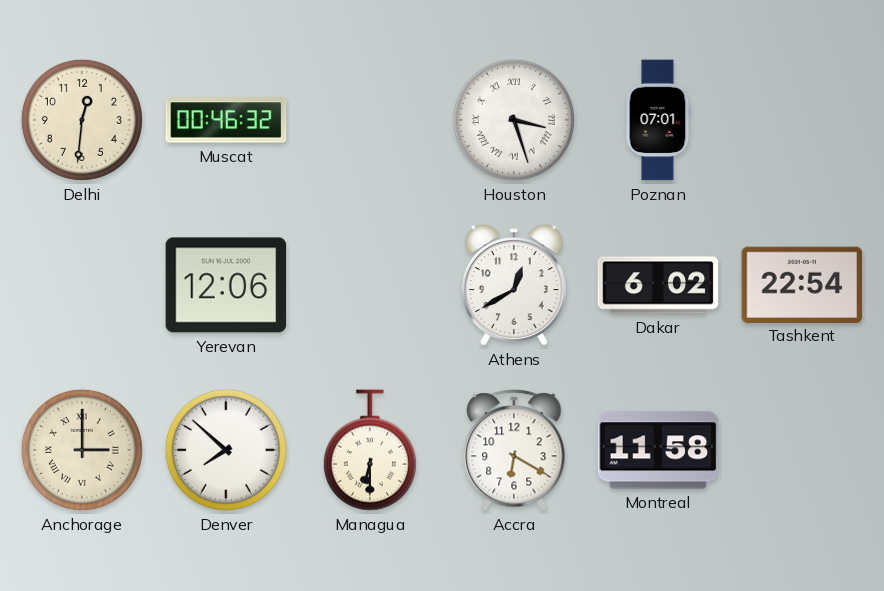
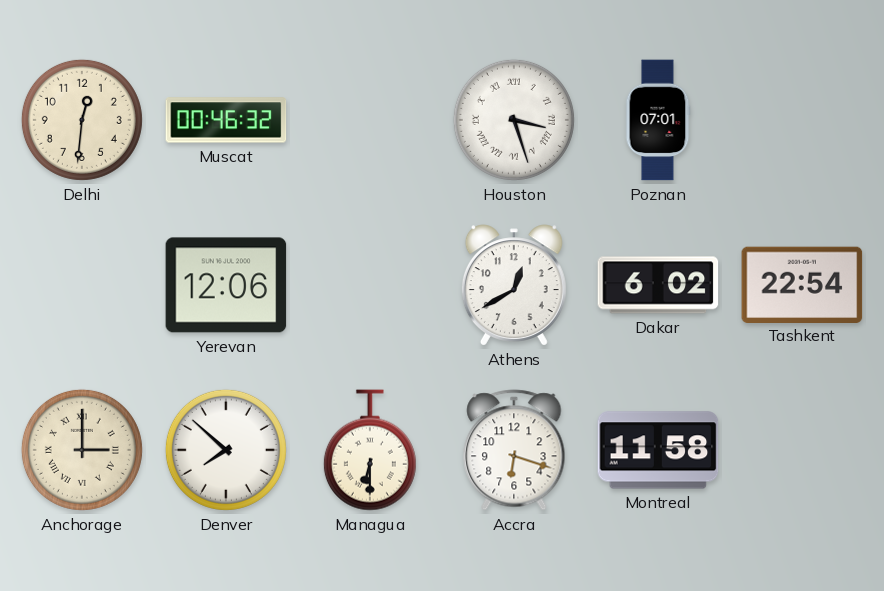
Accra: 6:20 -> 6:18
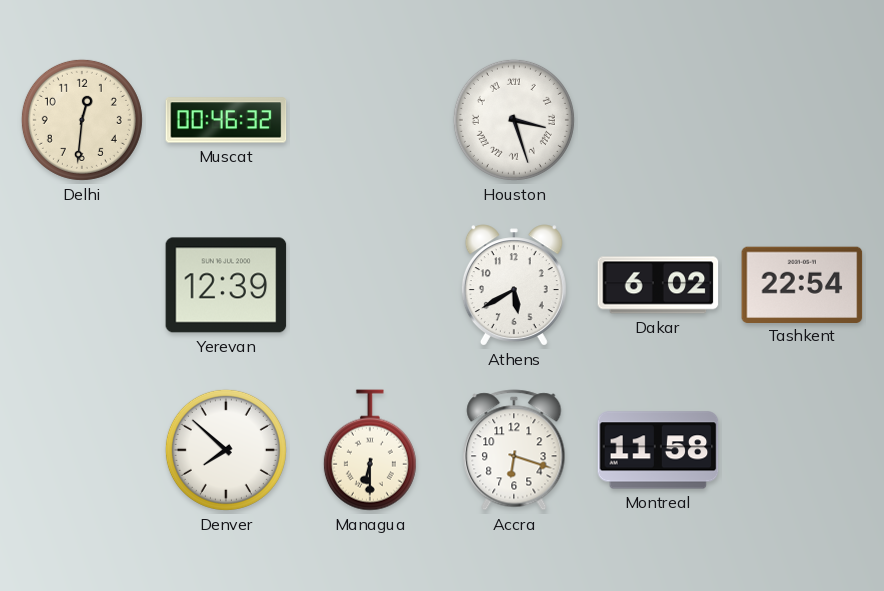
Poznan: 07:01 -> none
Yerevan: 12:06 -> 12:39
Athens: 12:40 -> 5:40
Anchorage: 3:00 -> none
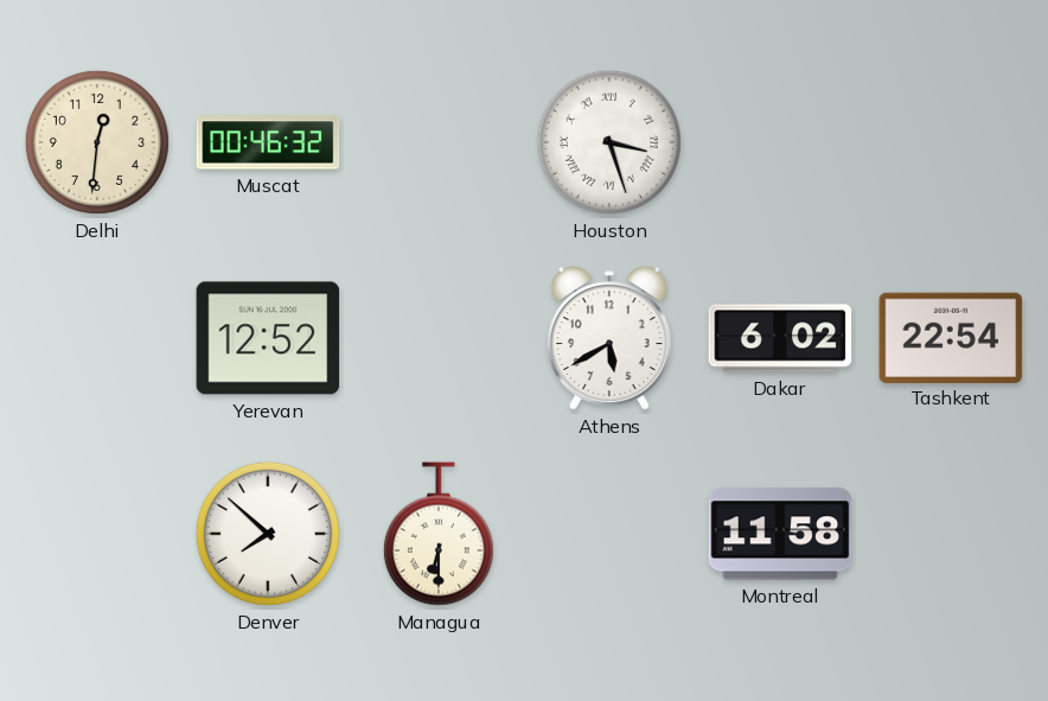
Yerevan: 12:39 -> 12:52
Accra: 6:18 -> none
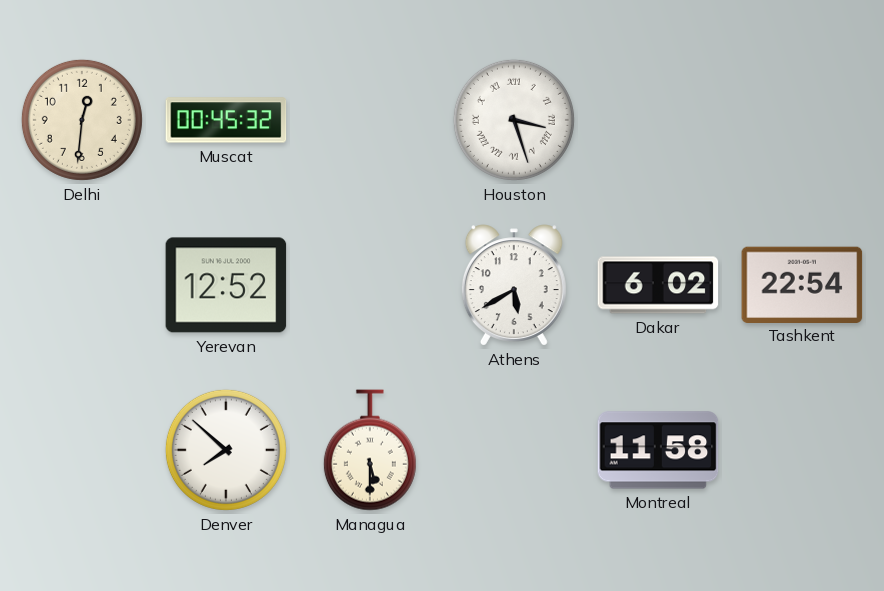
Muscat: 00:46 -> 00:45
Managua: 6:30 -> 5:30
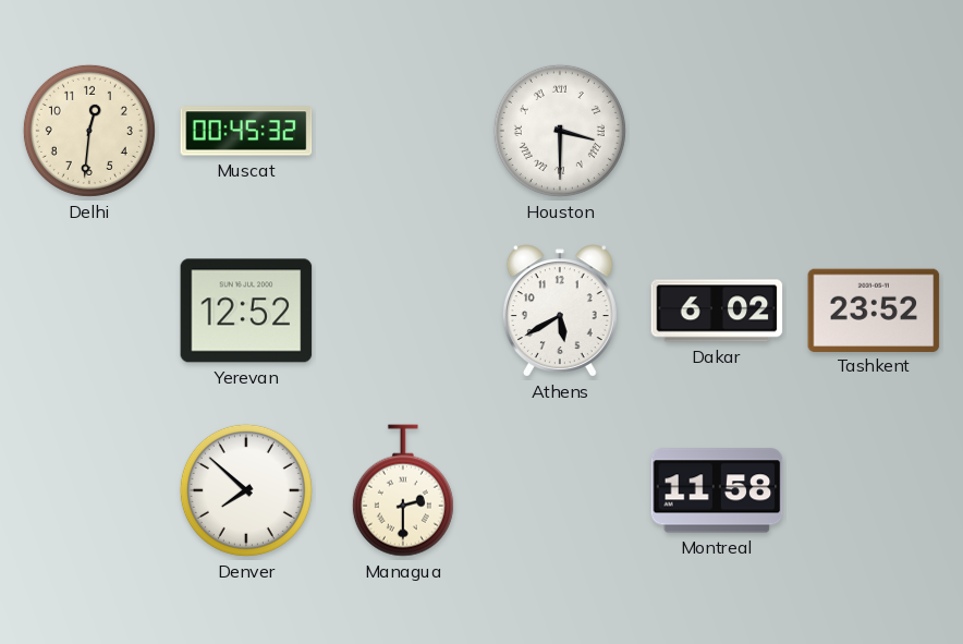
Houston: 3:27 -> 3:30
Tashkent: 22:54 -> 23:52
Managua: 5:30 -> 2:30
